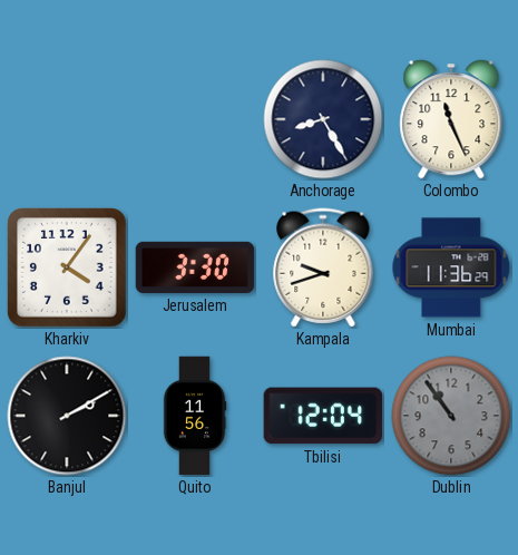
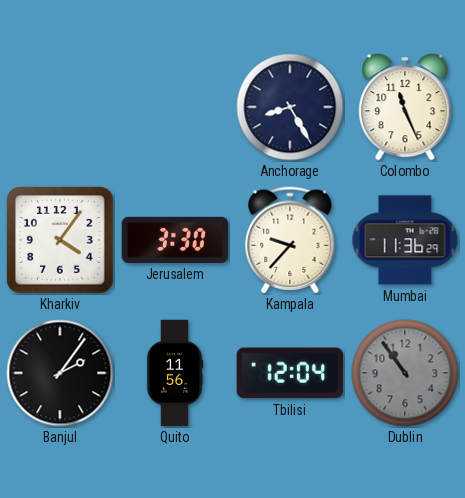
Kampala: 9:42 -> 9:37
Banjul: 2:10 -> 2:06
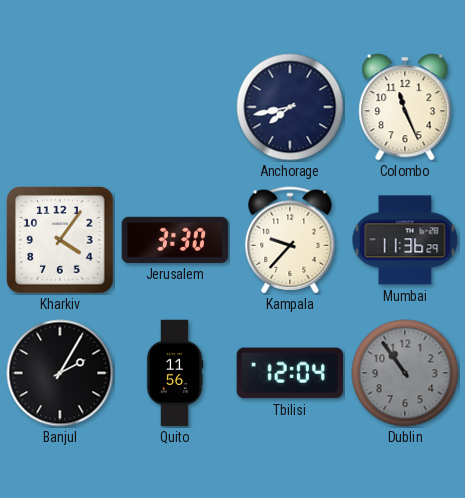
Anchorage: 8:25 -> 7:43
Banjul: 2:06 -> 2:05
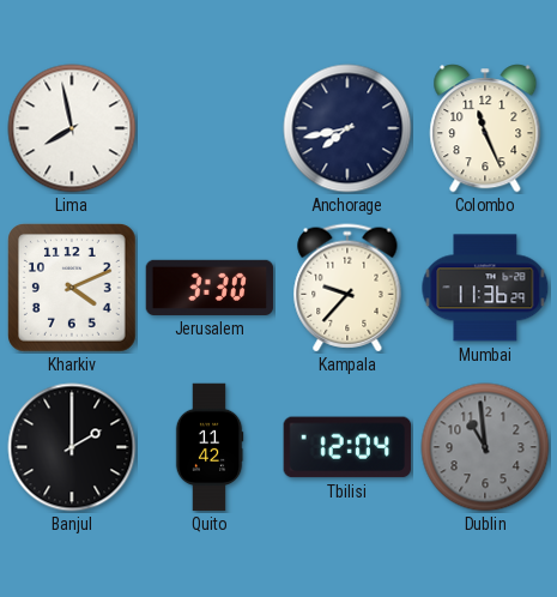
Lima: none -> 7:58
Kharkiv: 4:06 -> 4:11
Banjul: 2:05 -> 2:00
Quito: 11:56 -> 11:42
Dublin: 10:54 -> 10:59
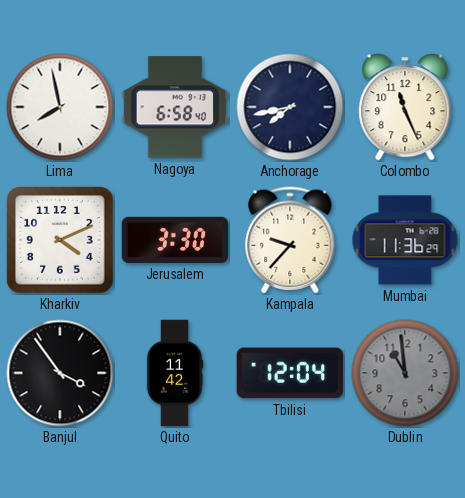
Nagoya: none -> 6:58
Banjul: 2:00 -> 3:54
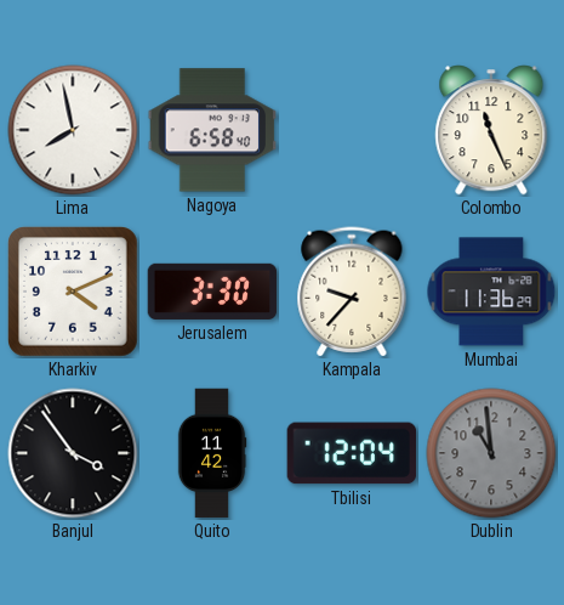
Anchorage: 7:43 -> none
